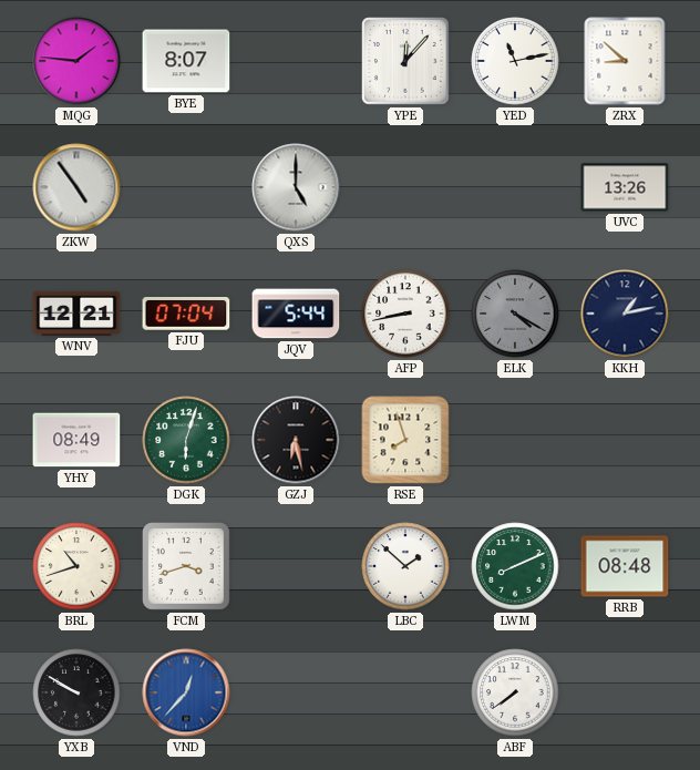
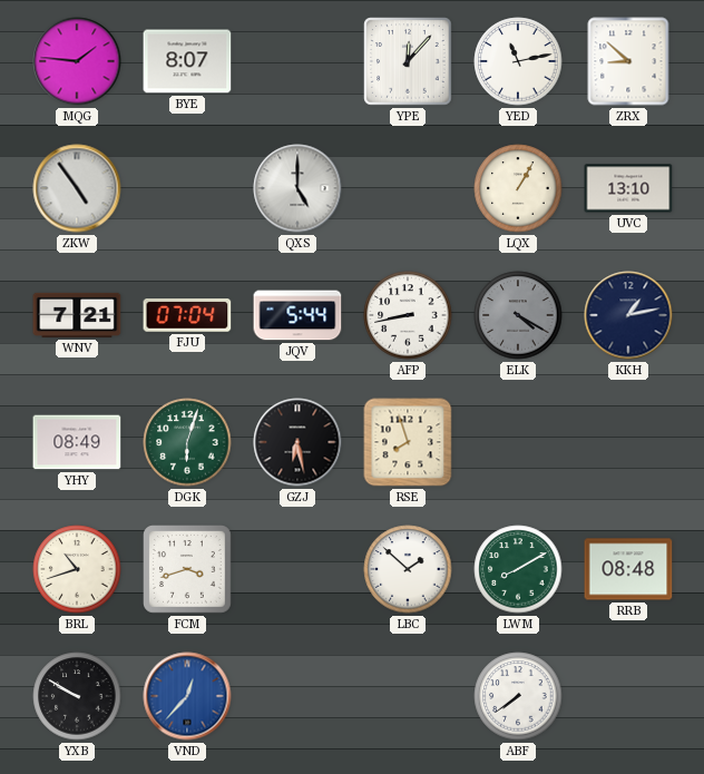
LQX: none -> 1:05
UVC: 13:26 -> 13:10
WNV: 12:21 -> 7:21
LWM: 8:11 -> 8:10
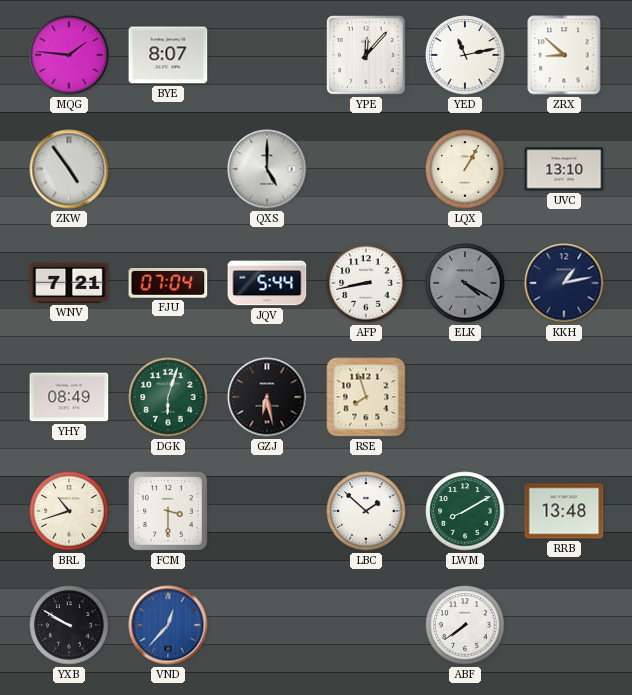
FCM: 3:42 -> 3:30
RRB: 08:48 -> 13:48
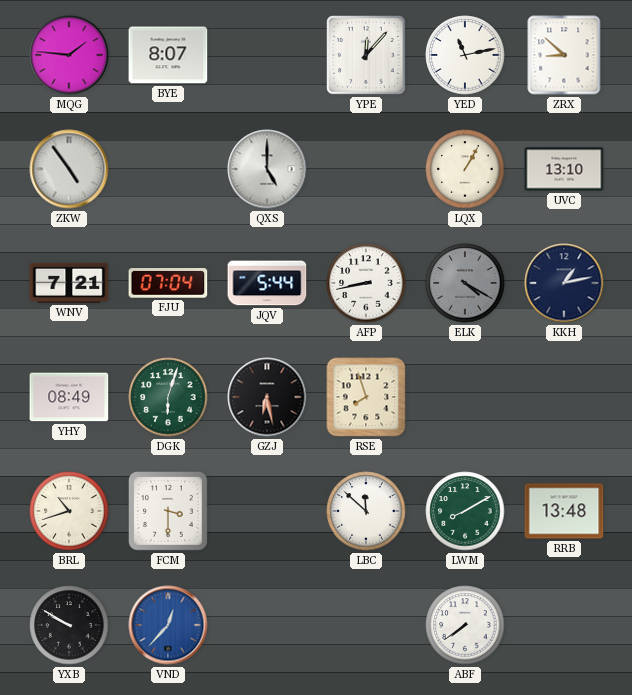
LBC: 1:52 -> 11:52
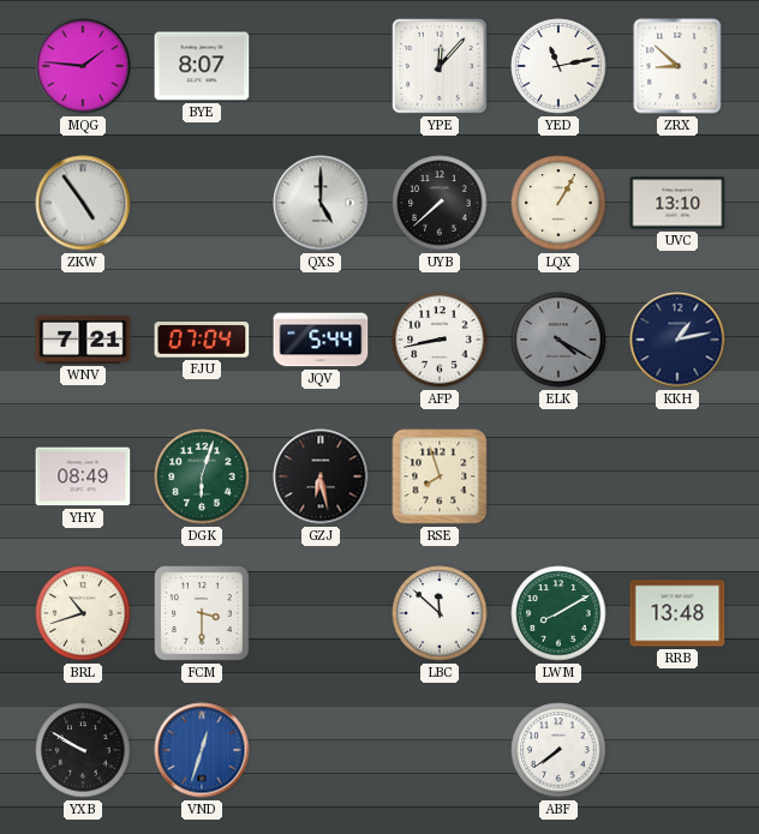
UYB: none -> 7:38
VND: 12:37 -> 12:33
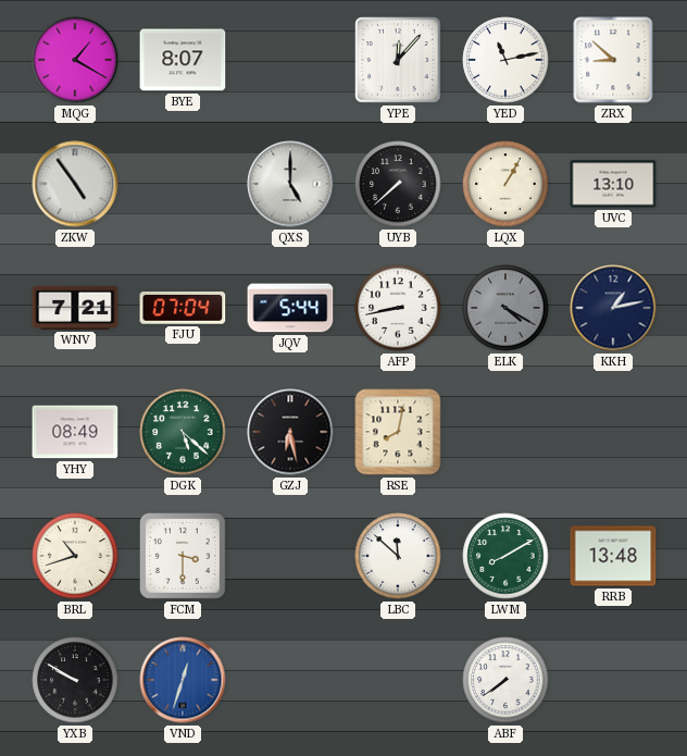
MQG: 1:46 -> 1:20
DGK: 6:03 -> 5:22
RSE: 7:57 -> 8:02
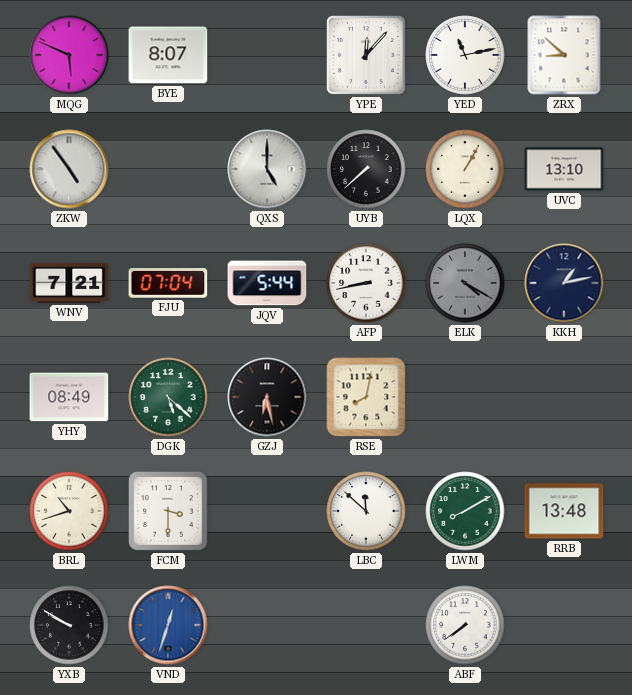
MQG: 1:20 -> 5:49
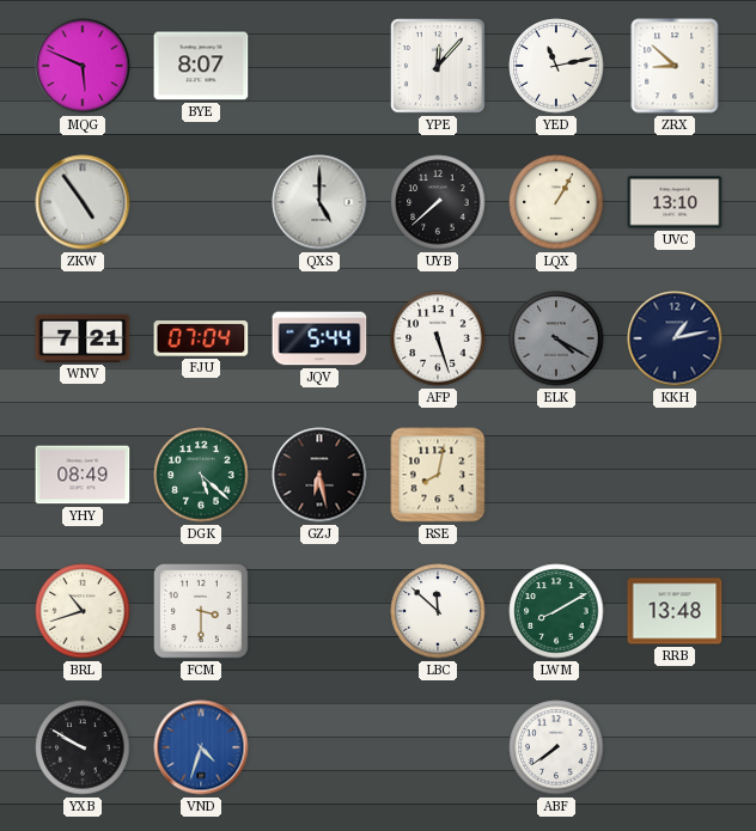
AFP: 8:43 -> 5:27
VND: 12:33 -> 4:33
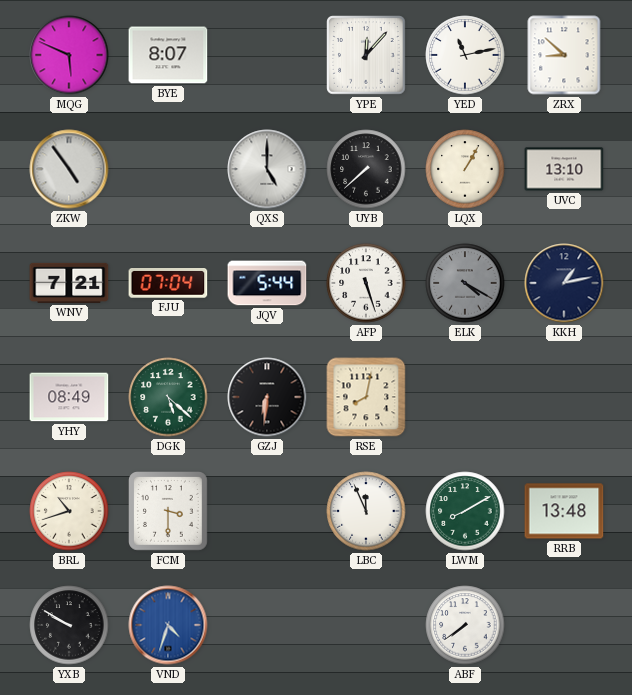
GZJ: 6:28 -> 6:31
LBC: 11:52 -> 11:56
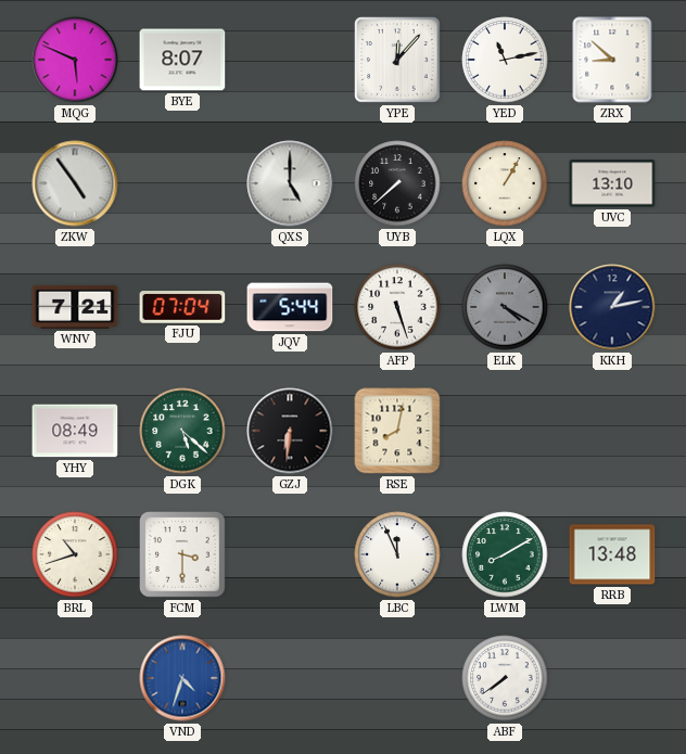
YXB: 9:50 -> none
